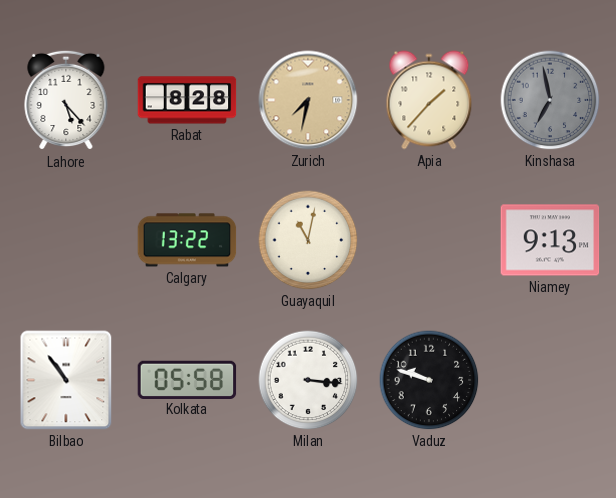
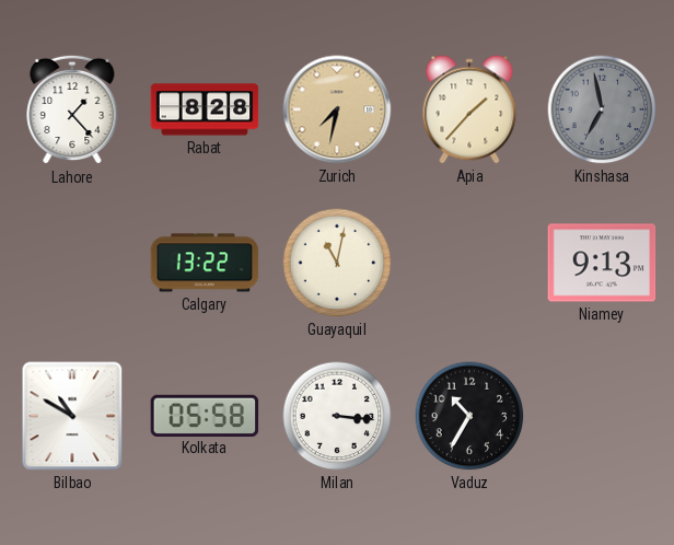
Lahore: 5:23 -> 1:23
Bilbao: 10:54 -> 10:50
Vaduz: 9:48 -> 10:35
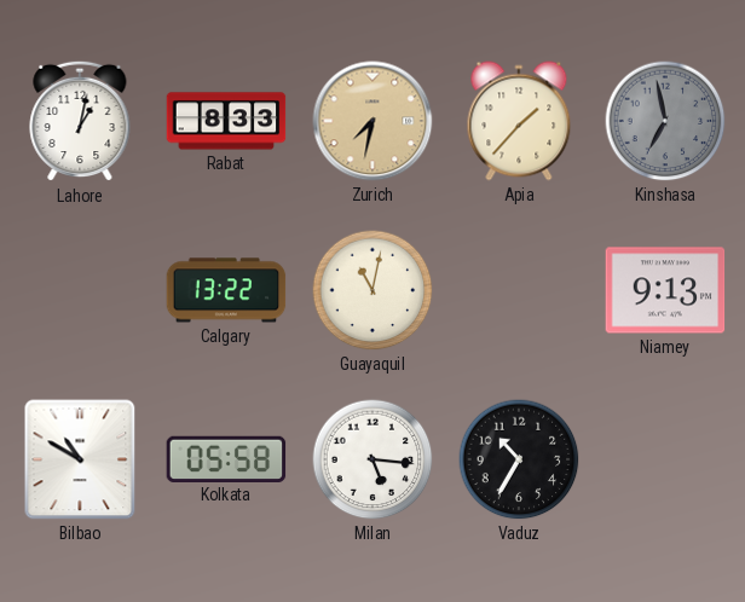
Lahore: 1:23 -> 1:02
Rabat: 8:28 -> 8:33
Milan: 3:16 -> 5:16
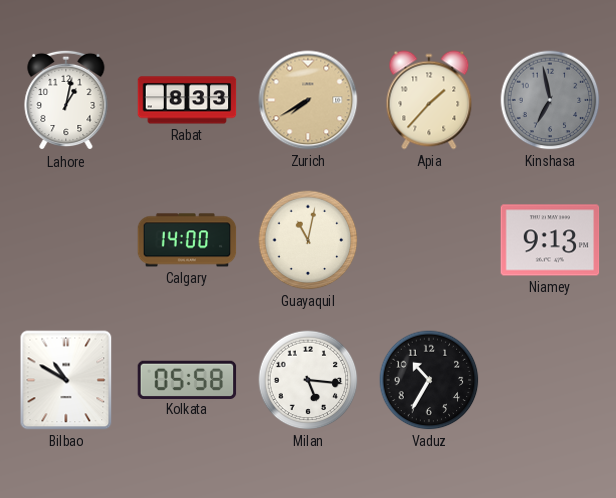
Zurich: 7:32 -> 7:40
Calgary: 13:22 -> 14:00
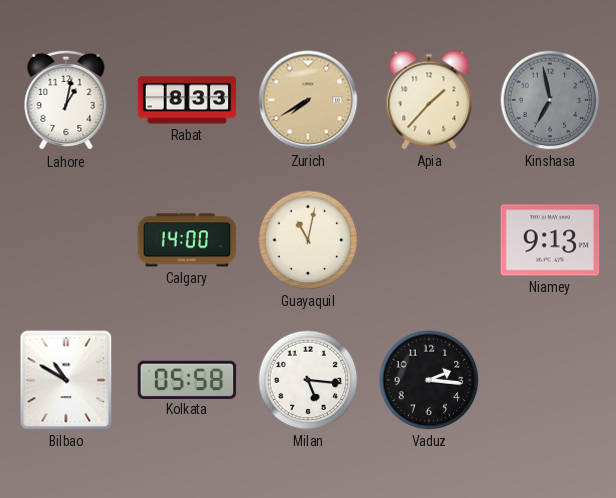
Vaduz: 10:35 -> 2:16
